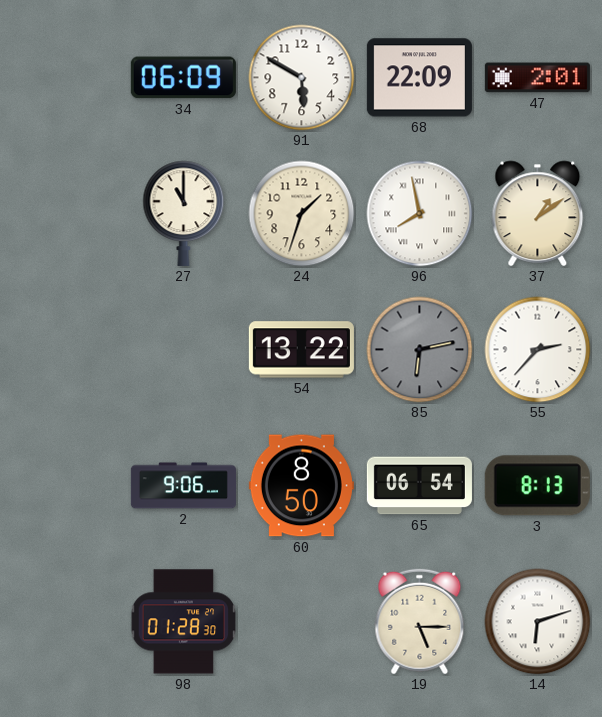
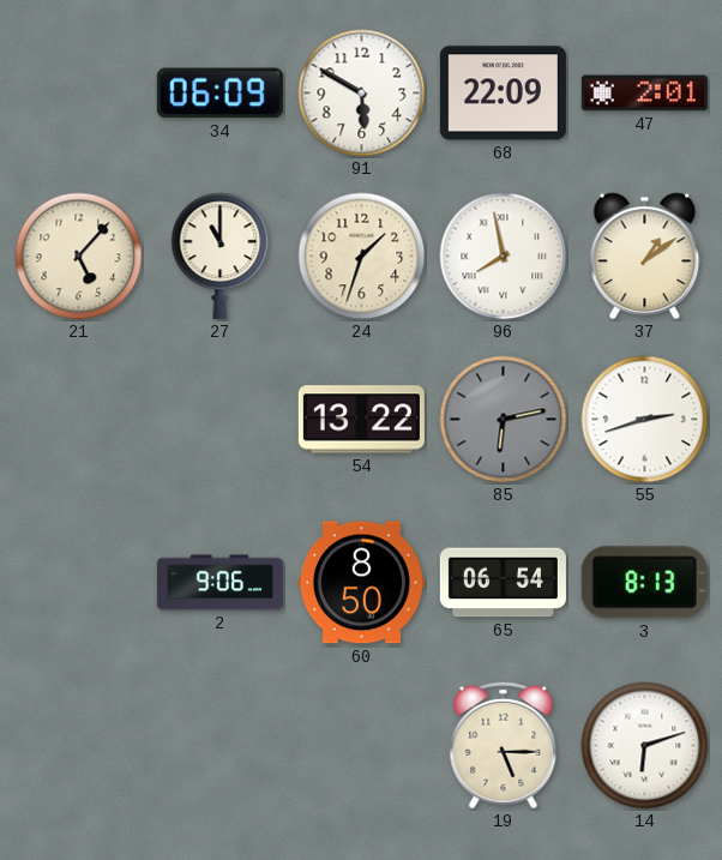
21: none -> 5:07
55: 2:37 -> 2:42
98: 01:28 -> none
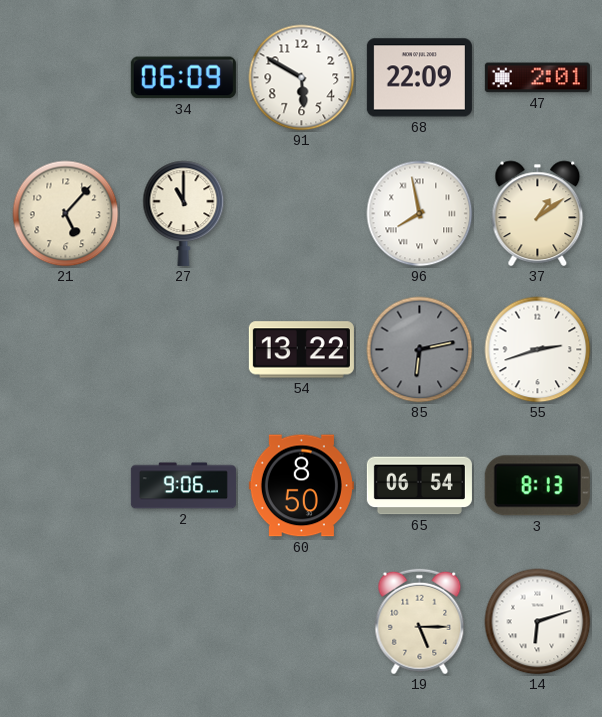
24: 1:33 -> none
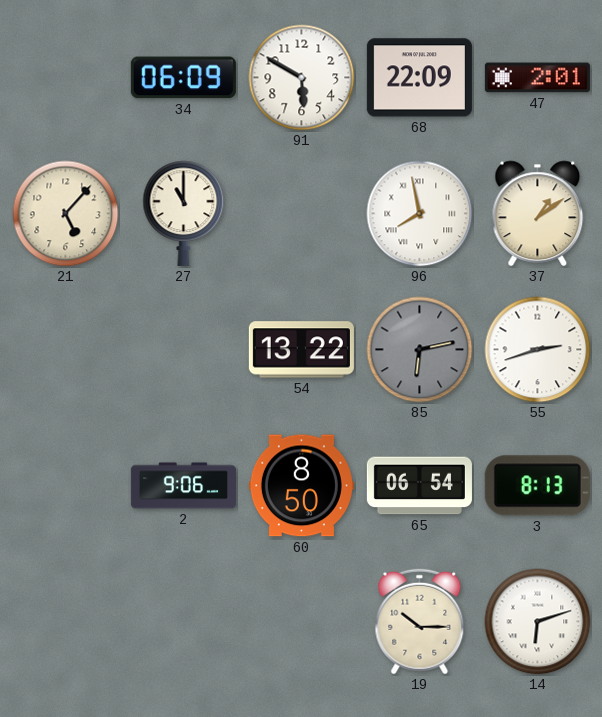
19: 5:15 -> 10:15
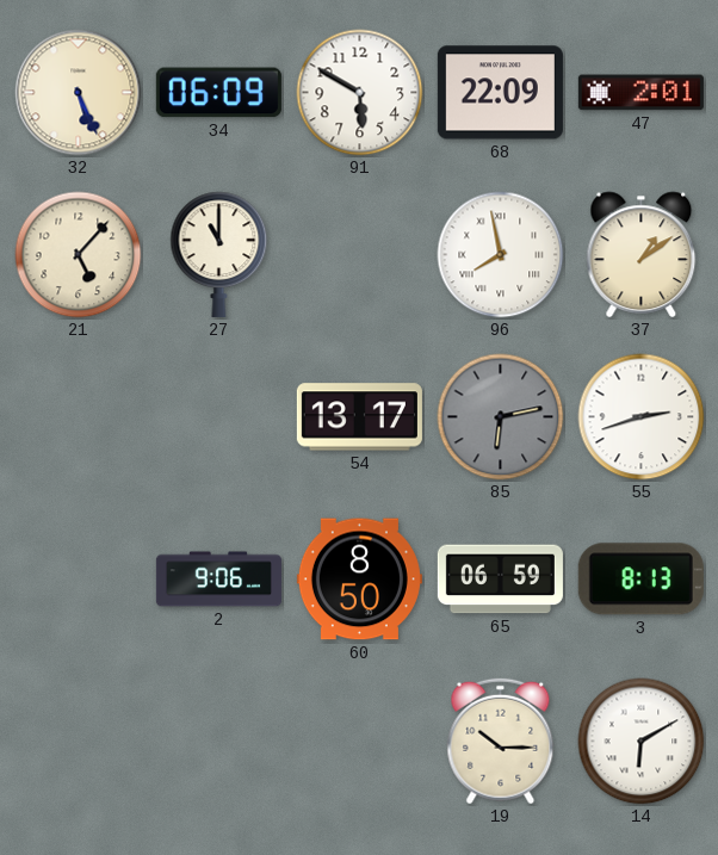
32: none -> 5:26
54: 13:22 -> 13:17
65: 06:54 -> 06:59
14: 6:12 -> 6:10
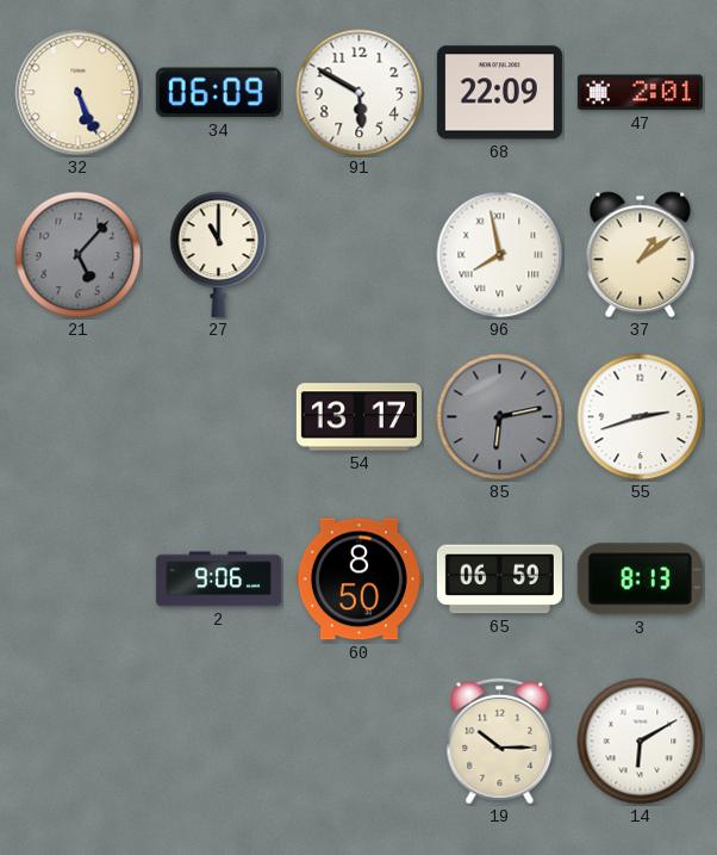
21 dial: cream -> grey
